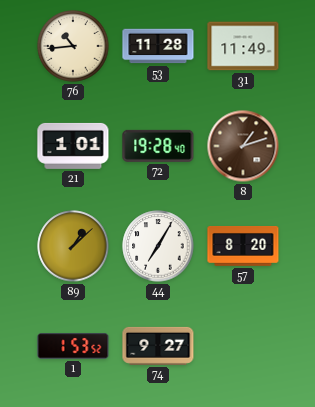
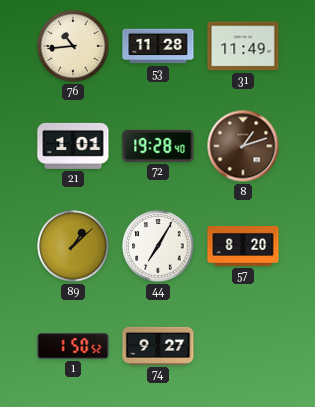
1: 1:53 -> 1:50
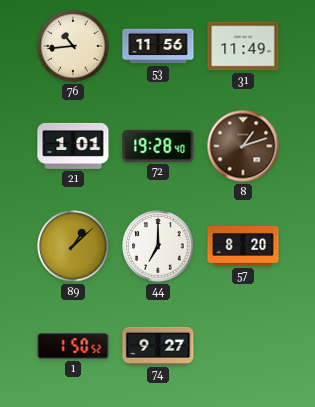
53: 11:28 -> 11:56
44: 7:05 -> 7:00
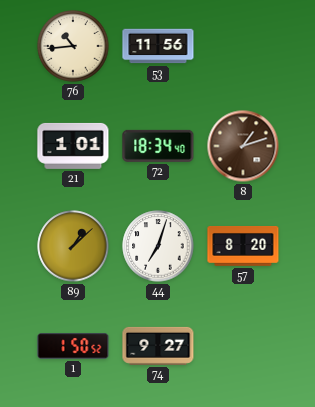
31: 11:49 -> none
72: 19:28 -> 18:34
44: 7:00 -> 7:03
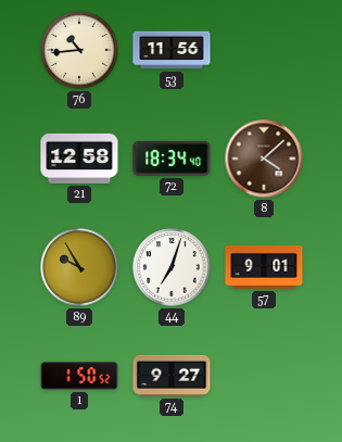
21: 1:01 -> 12:58
8: 1:12 -> 4:08
89: 1:08 -> 9:55
57: 8:20 -> 9:01
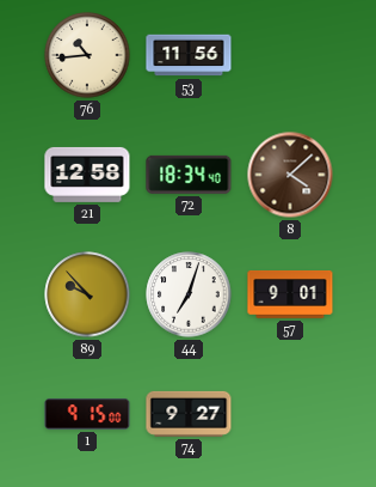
89: 9:55 -> 9:53
1: 1:50 -> 9:15
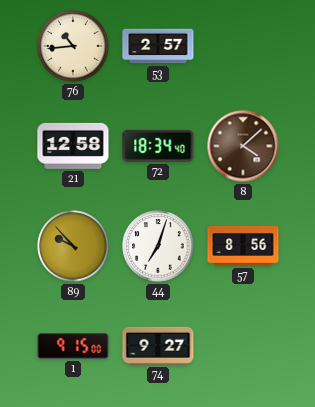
53: 11:56 -> 2:57
57: 9:01 -> 8:56
